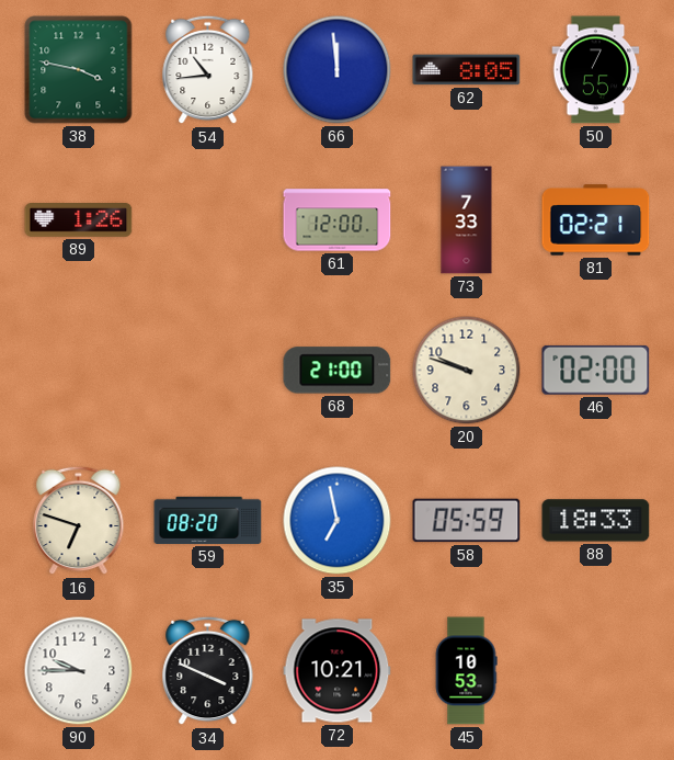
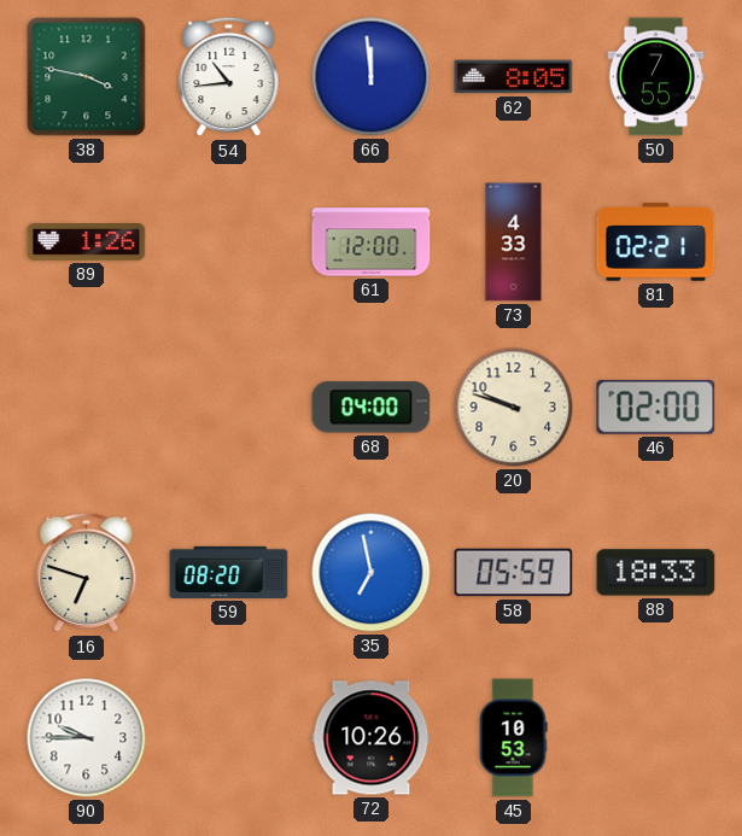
73: 7:33 -> 4:33
68: 21:00 -> 04:00
34: 3:49 -> none
72: 10:21 -> 10:26
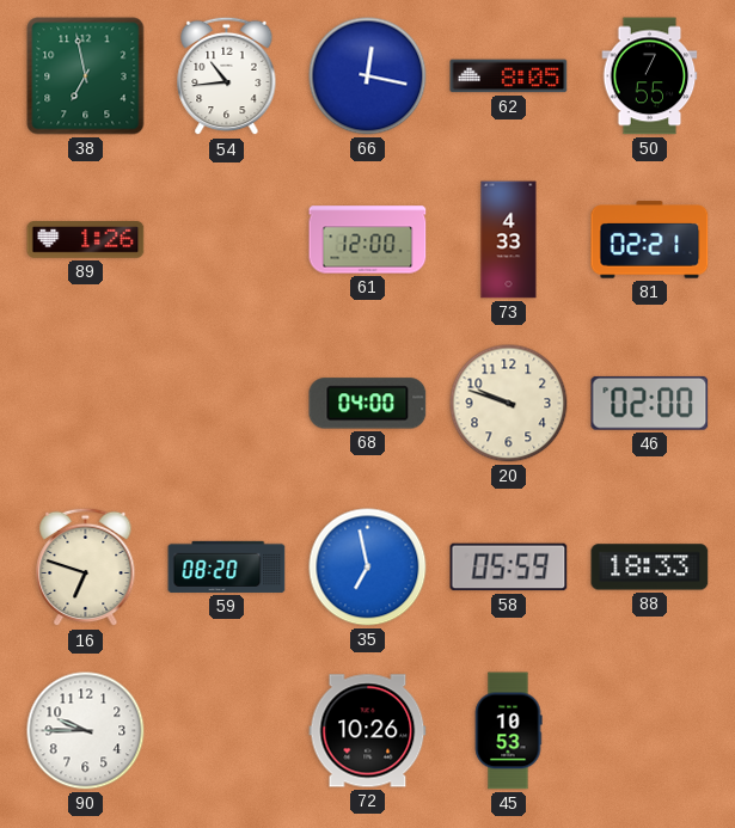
38: 3:47 -> 6:58
66: 11:59 -> 12:17
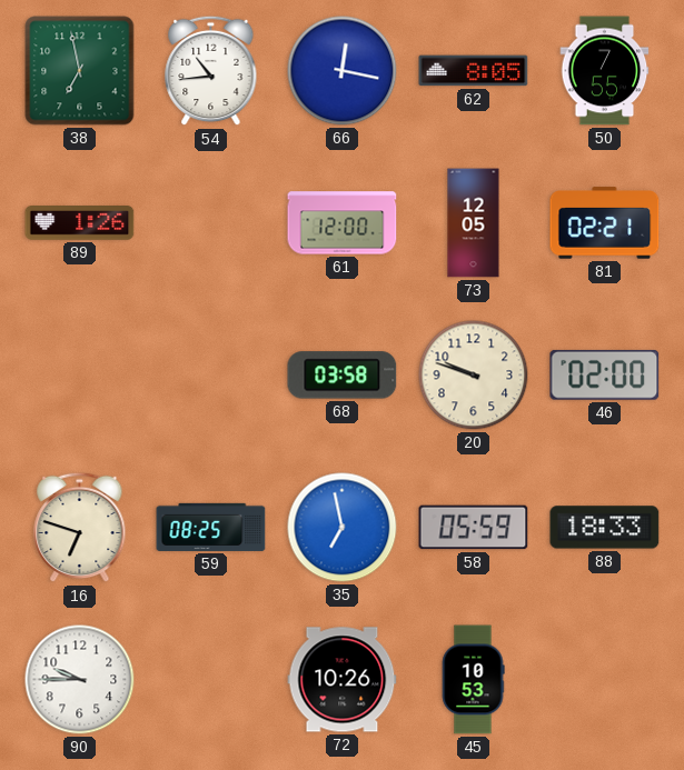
73: 4:33 -> 12:05
68: 04:00 -> 03:58
59: 08:20 -> 08:25
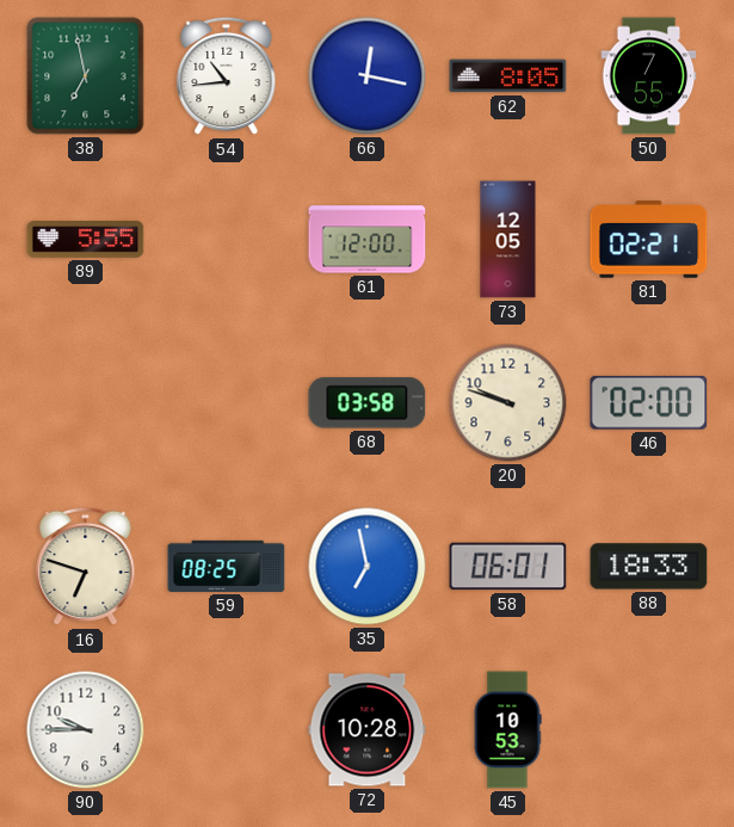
89: 1:26 -> 5:55
58: 05:59 -> 06:01
72: 10:26 -> 10:28
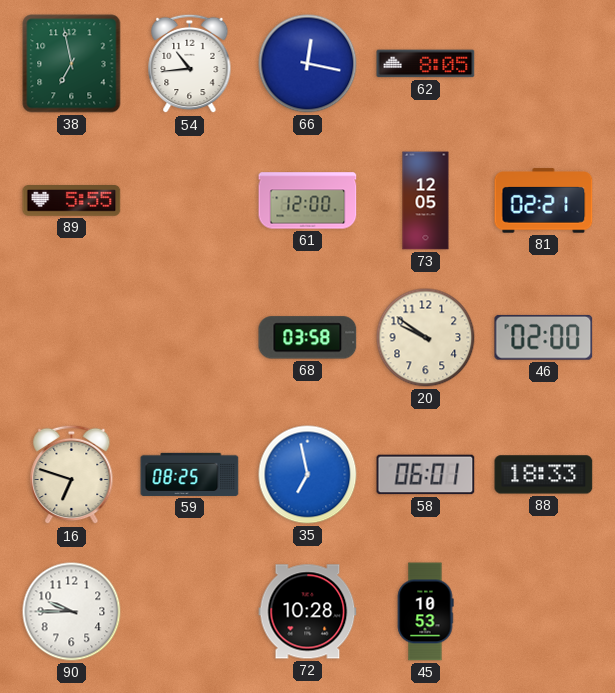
50: 7:55 -> none
20: 9:48 -> 9:51
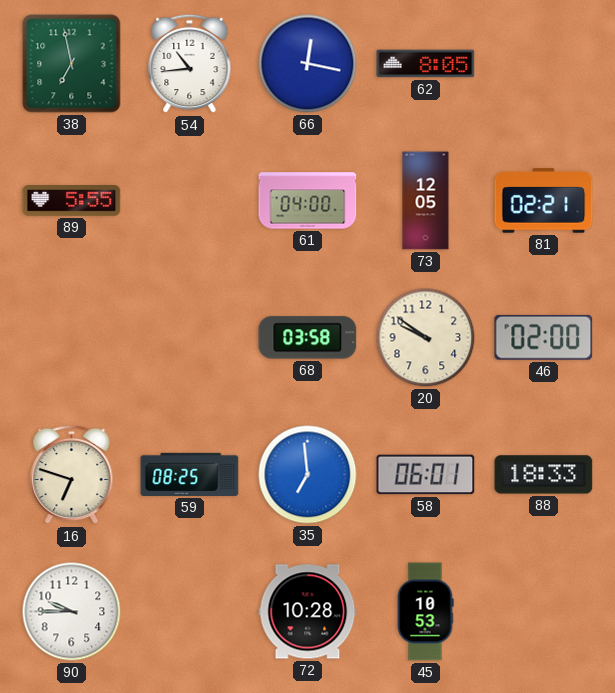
61: 12:00 -> 04:00
35: 6:58 -> 6:59
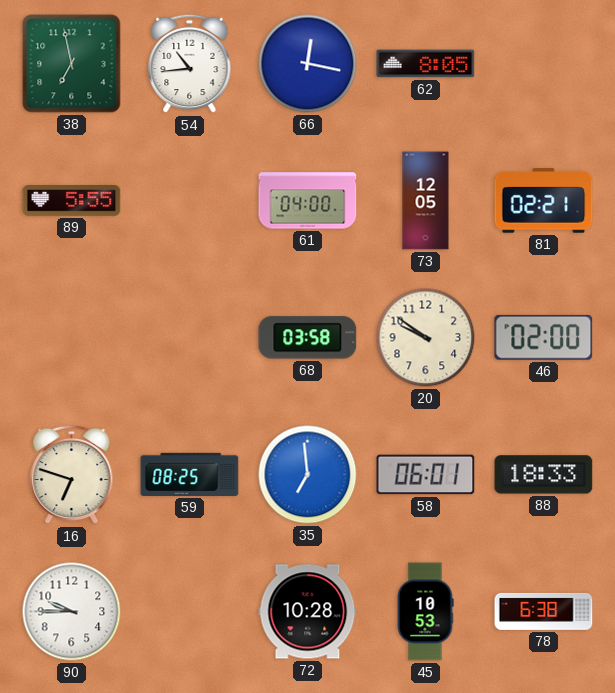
78: none -> 6:38
